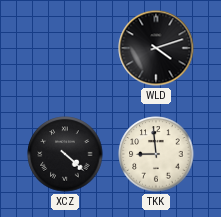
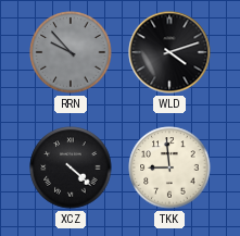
RRN: none -> 9:53
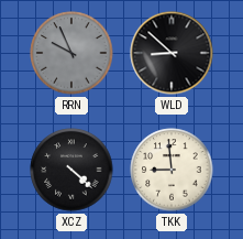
RRN: 9:53 -> 9:56
WLD: 4:12 -> 8:52
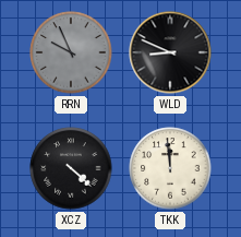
WLD: 8:52 -> 8:49
TKK: 8:59 -> 11:59
